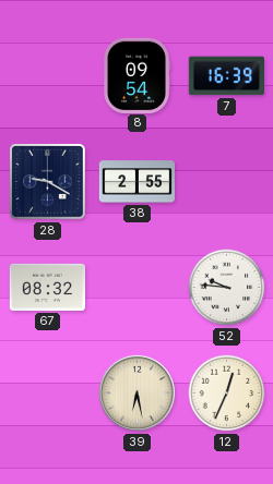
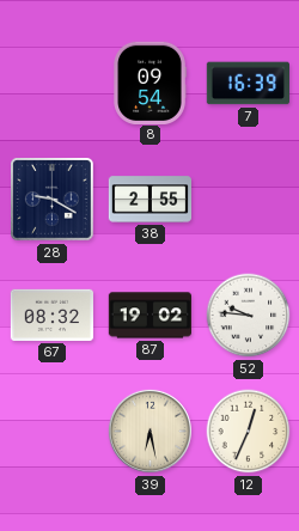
87: none -> 19:02
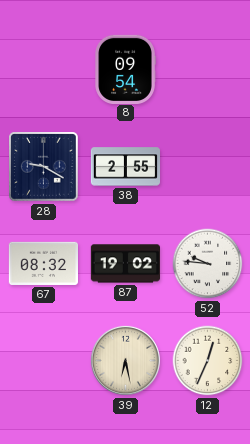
7: 16:39 -> none
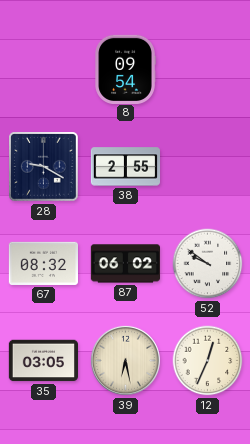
87: 19:02 -> 06:02
52: 9:46 -> 9:51
35: none -> 03:05
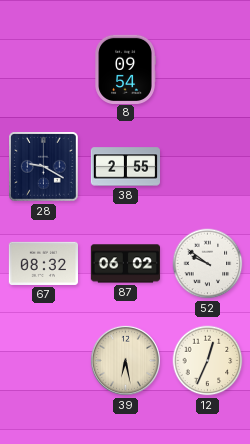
35: 03:05 -> none
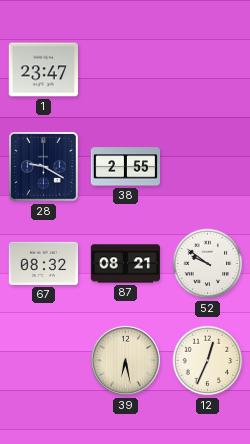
1: none -> 23:47
8: 09:54 -> none
87: 06:02 -> 08:21
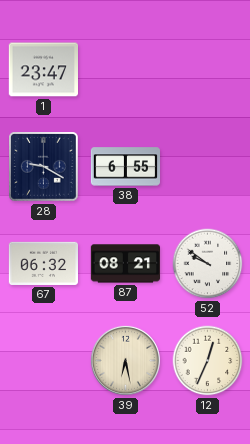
38: 2:55 -> 6:55
67: 08:32 -> 06:32
